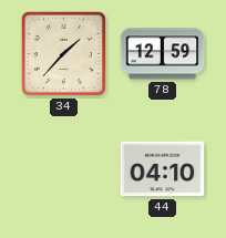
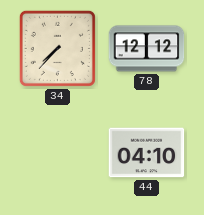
34: 1:37 -> 7:37
78: 12:59 -> 12:12
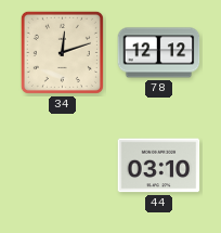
34: 7:37 -> 12:12
44: 04:10 -> 03:10
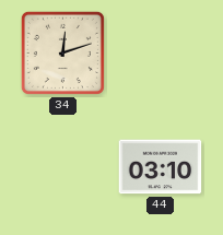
78: 12:12 -> none
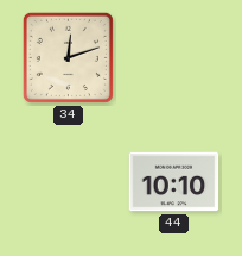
44: 03:10 -> 10:10
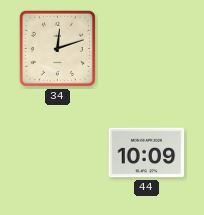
44: 10:10 -> 10:09
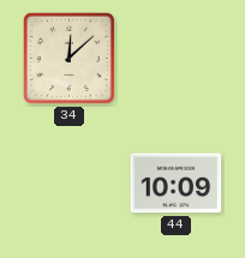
34: 12:12 -> 12:08
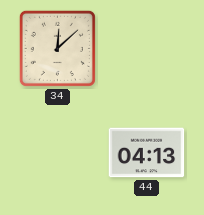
44: 10:09 -> 04:13
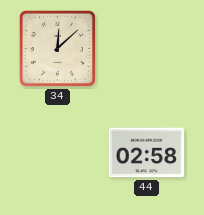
44: 04:13 -> 02:58
